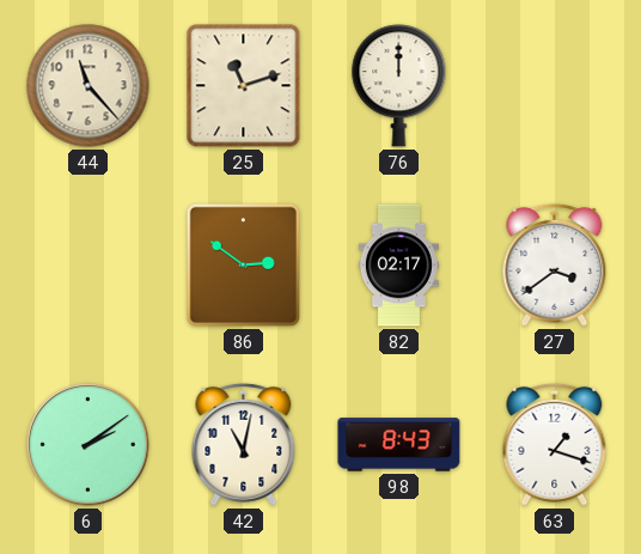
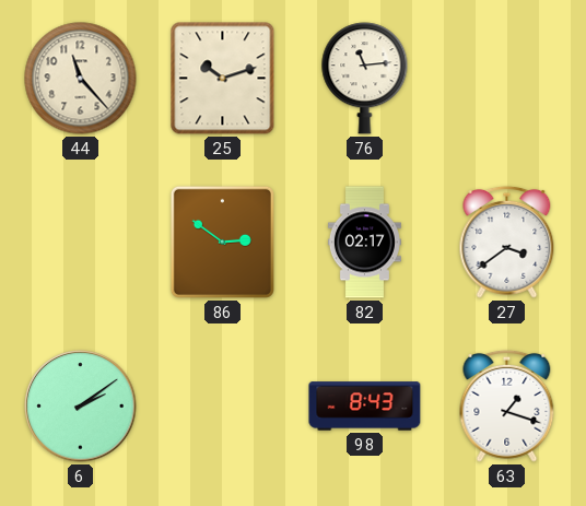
25: 11:12 -> 10:12
76: 12:00 -> 11:14
42: 11:02 -> none
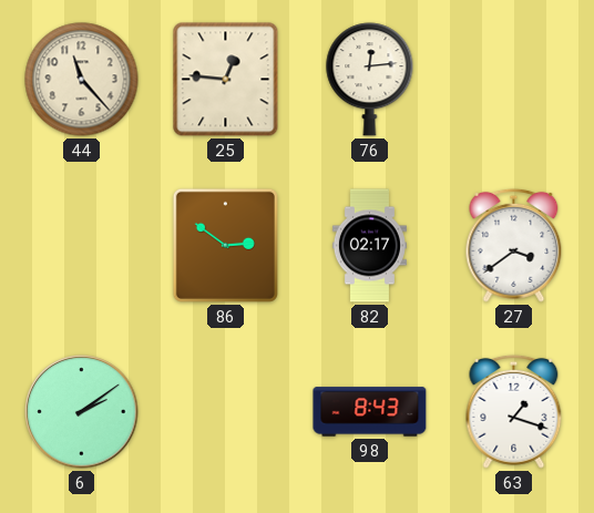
25: 10:12 -> 12:46
76: 11:14 -> 12:14
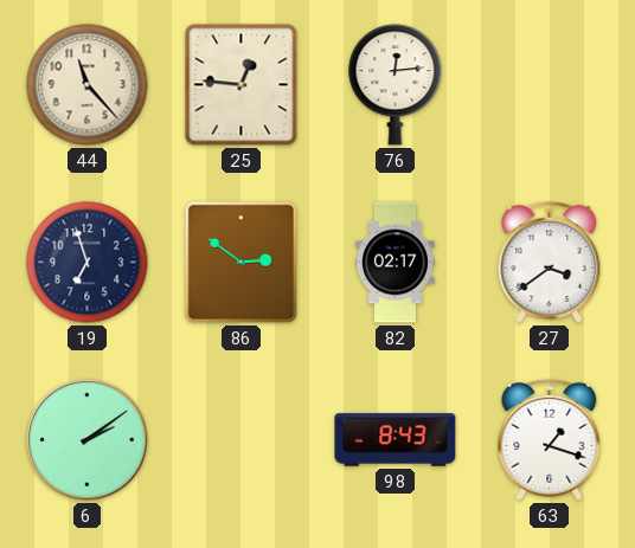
19: none -> 6:57
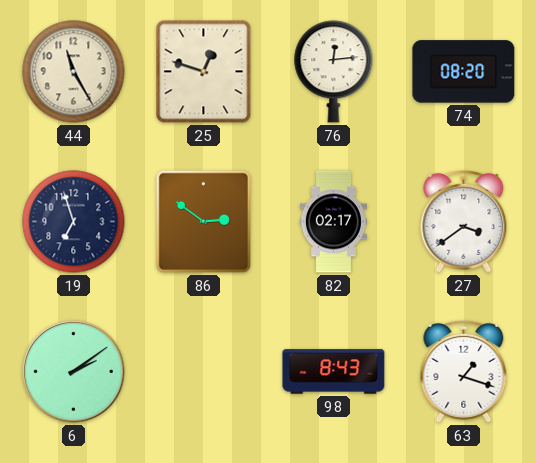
44: 11:23 -> 11:25
25: 12:46 -> 12:48
74: none -> 08:20
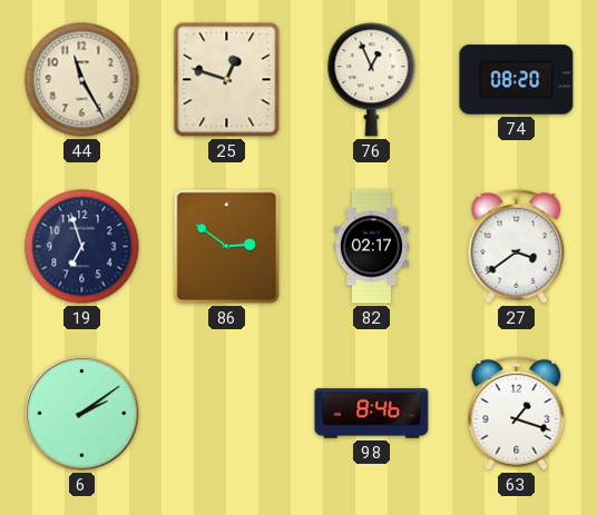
76: 12:14 -> 12:56
98: 8:43 -> 8:46
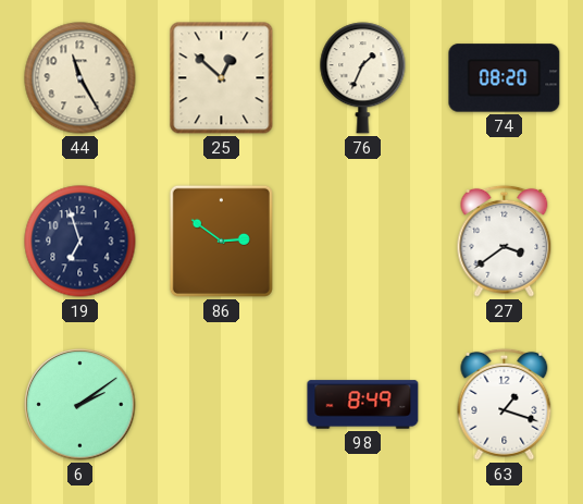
25: 12:48 -> 12:52
76: 12:56 -> 1:34
82: 02:17 -> none
98: 8:46 -> 8:49
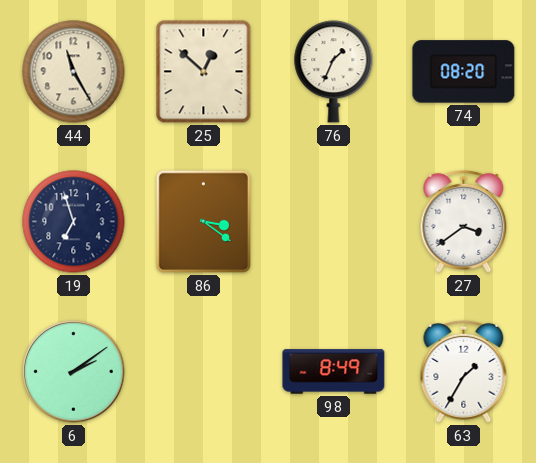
86: 2:51 -> 3:21
63: 1:18 -> 1:35
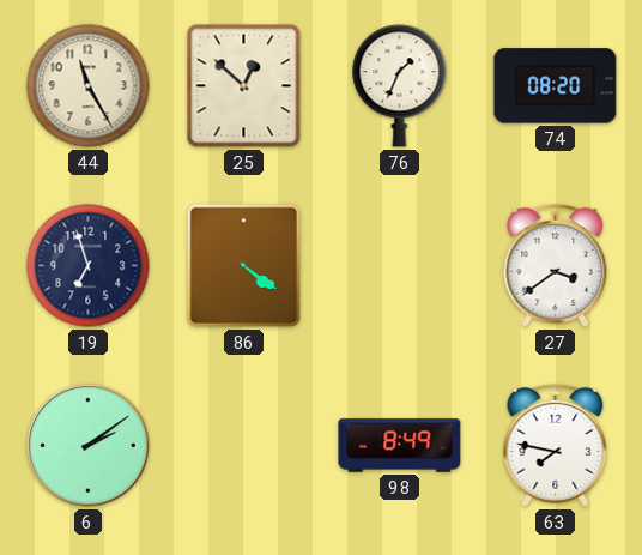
86: 3:21 -> 4:21
63: 1:35 -> 7:47
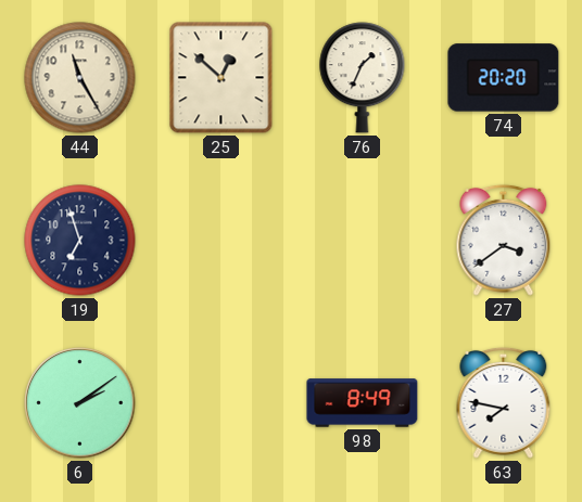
74: 08:20 -> 20:20
86: 4:21 -> none
